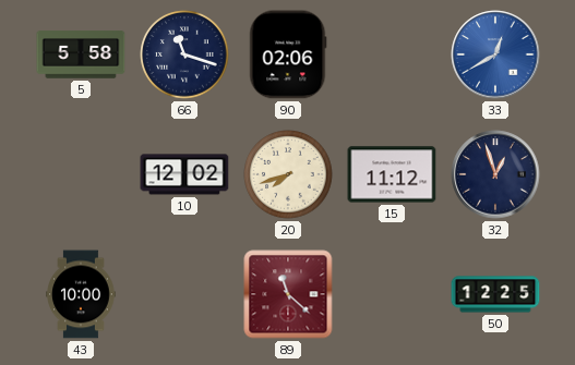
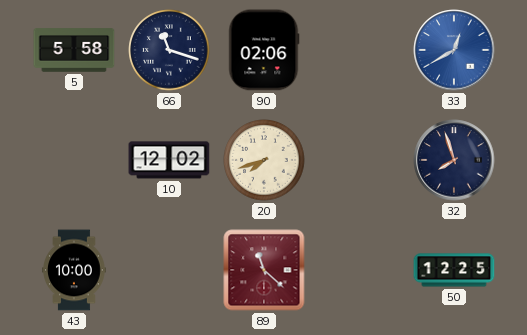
15: 11:12 -> none
32: 12:57 -> 7:57
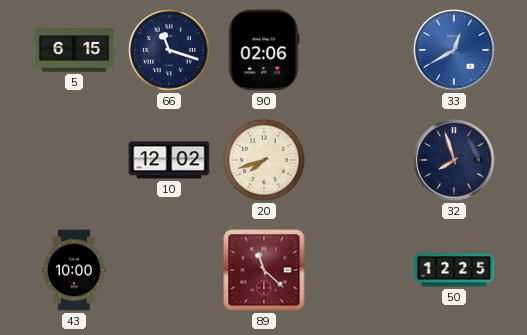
5: 5:58 -> 6:15
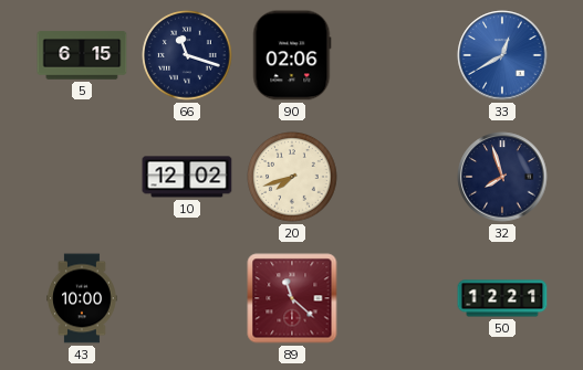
50: 12:25 -> 12:21
